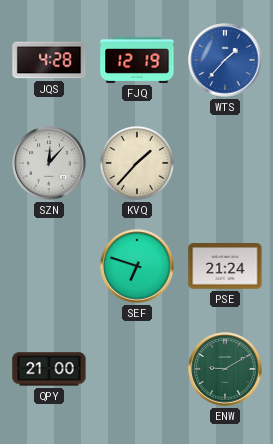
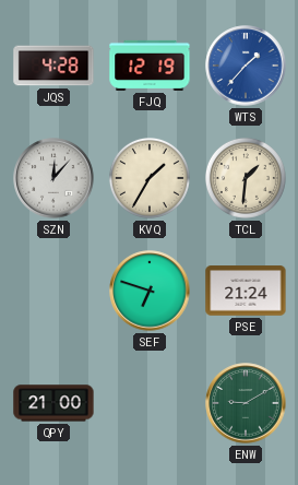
KVQ: 1:37 -> 1:35
TCL: none -> 1:31
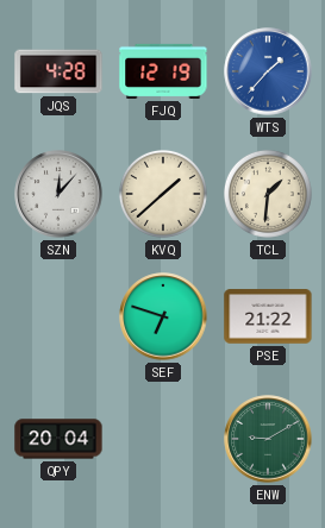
KVQ: 1:35 -> 1:38
PSE: 21:24 -> 21:22
QPY: 21:00 -> 20:04
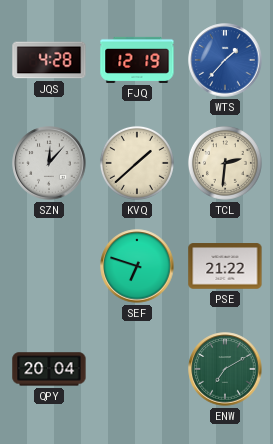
TCL: 1:31 -> 2:31
ENW: 9:10 -> 7:10
